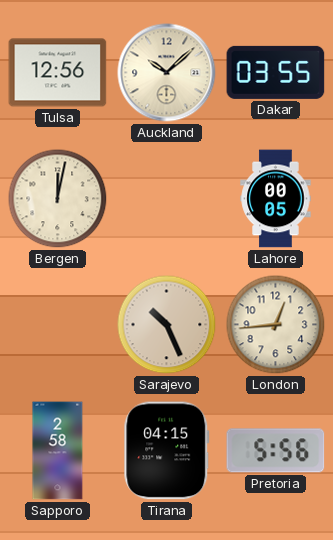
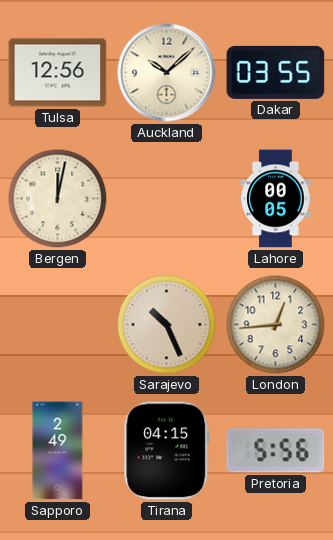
Sapporo: 2:58 -> 2:49
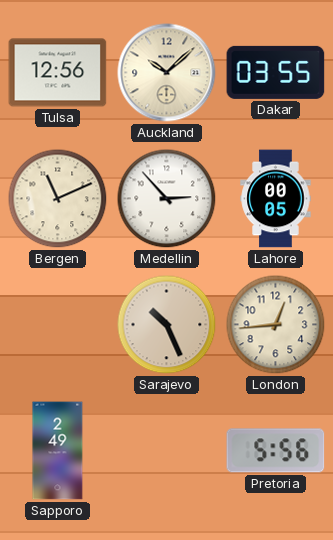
Bergen: 12:02 -> 11:11
Medellin: none -> 2:53
Tirana: 04:15 -> none
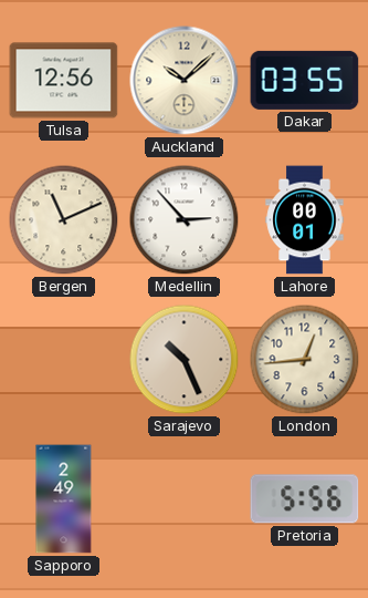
Lahore: 00:05 -> 00:01
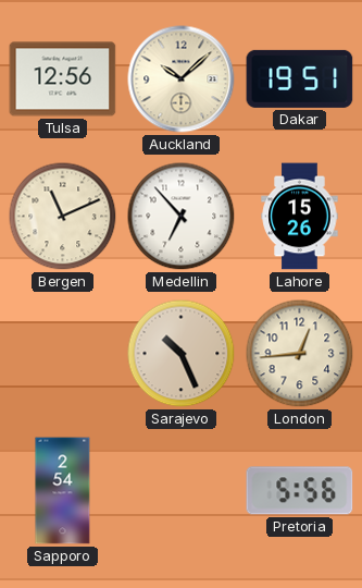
Dakar: 03:55 -> 19:51
Medellin: 2:53 -> 6:53
Lahore: 00:01 -> 15:26
Sapporo: 2:49 -> 2:54
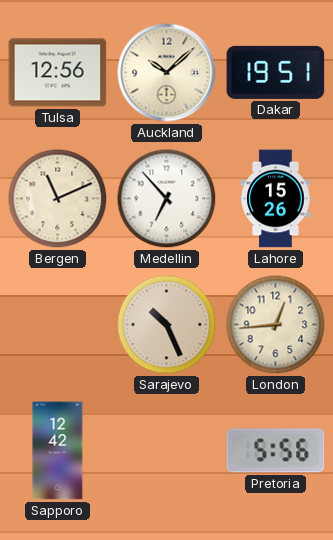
Sapporo: 2:54 -> 12:42
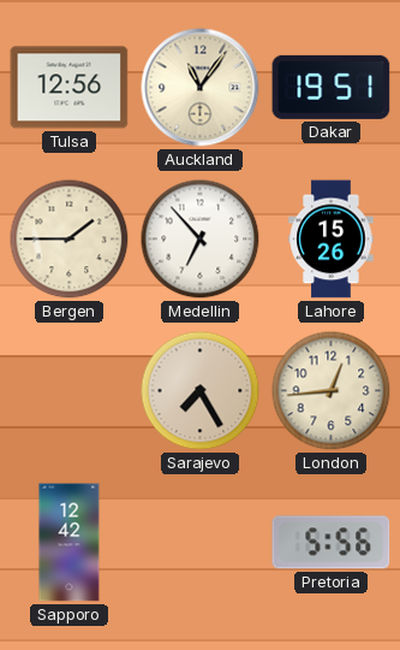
Auckland: 10:08 -> 11:06
Bergen: 11:11 -> 1:45
Sarajevo: 10:26 -> 7:25
